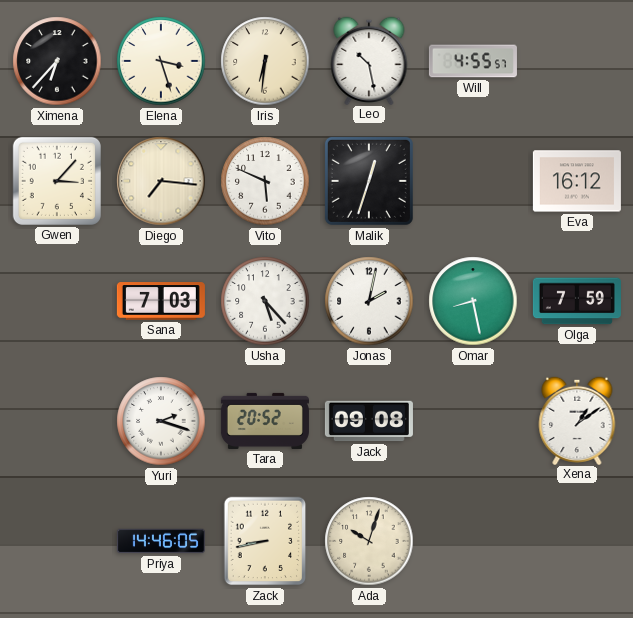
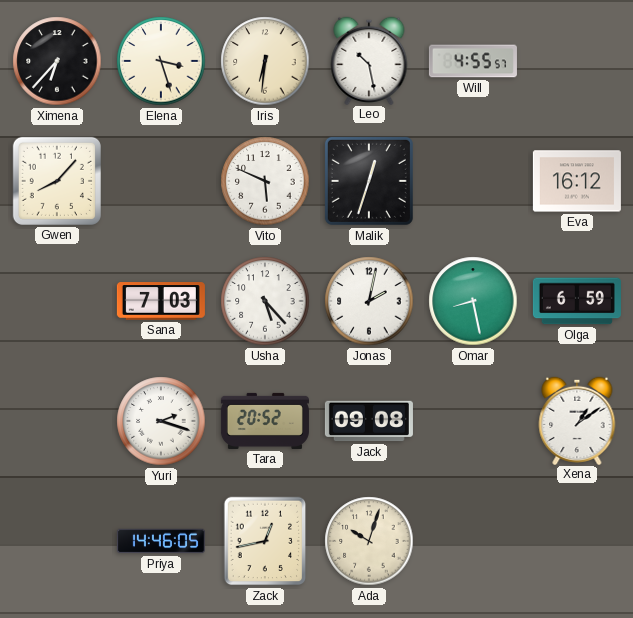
Gwen: 3:07 -> 8:07
Diego: 7:16 -> none
Olga: 7:59 -> 6:59
Zack: 8:43 -> 12:43
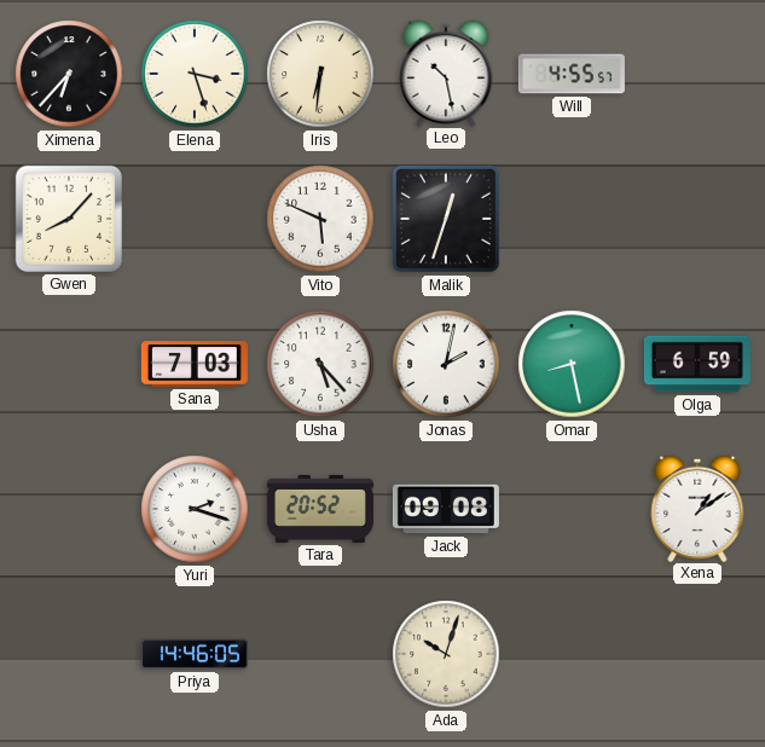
Eva: 16:12 -> none
Zack: 12:43 -> none
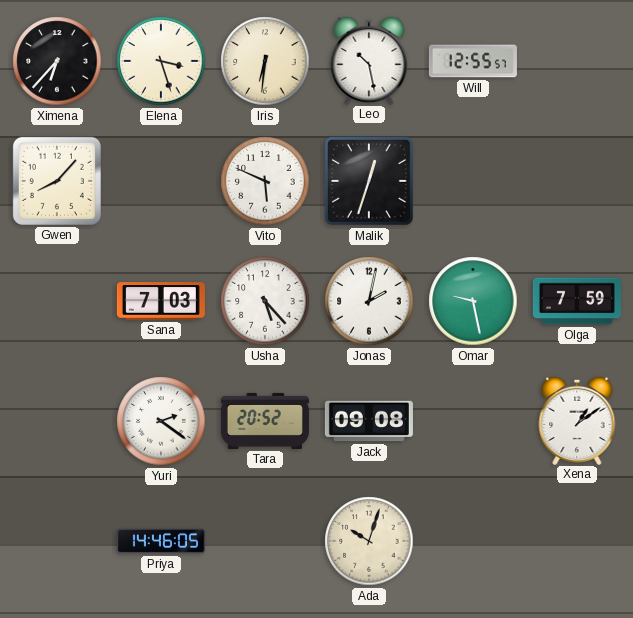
Will: 4:55 -> 12:55
Omar: 8:28 -> 9:28
Olga: 6:59 -> 7:59
Yuri: 2:18 -> 2:21
